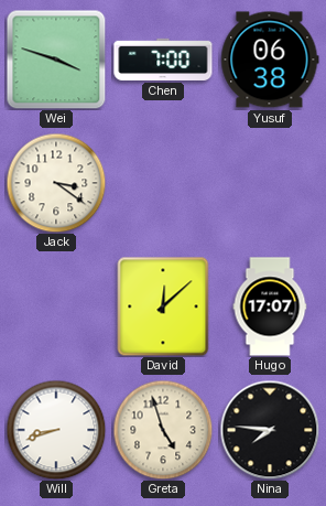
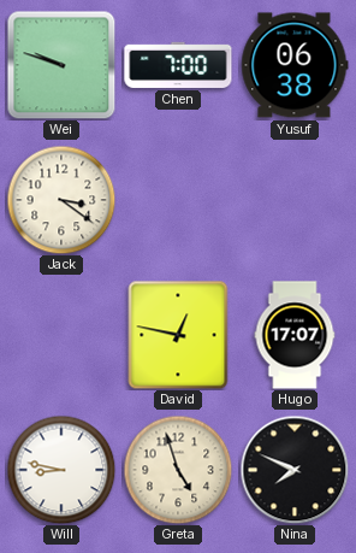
Wei: 3:48 -> 9:48
David: 12:08 -> 12:47
Will: 8:42 -> 8:47
Nina: 7:46 -> 7:49
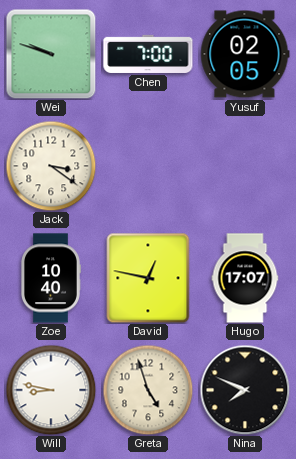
Yusuf: 06:38 -> 02:05
Zoe: none -> 10:40
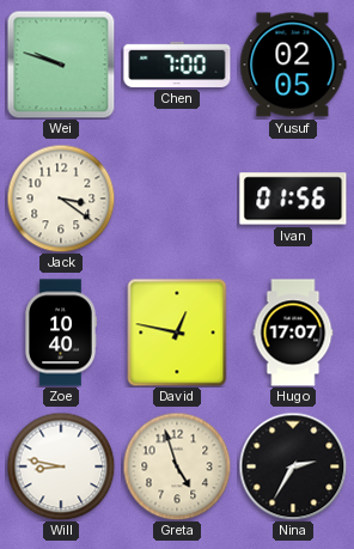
Ivan: none -> 01:56
Nina: 7:49 -> 2:35
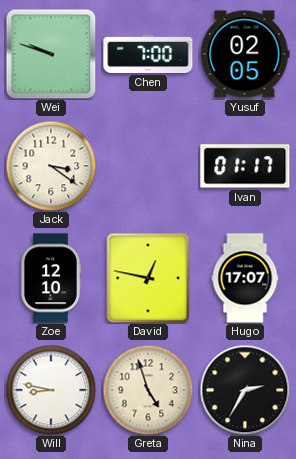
Ivan: 01:56 -> 01:17
Zoe: 10:40 -> 12:10
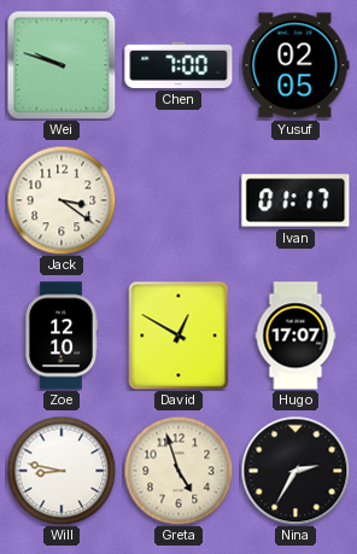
David: 12:47 -> 12:50
